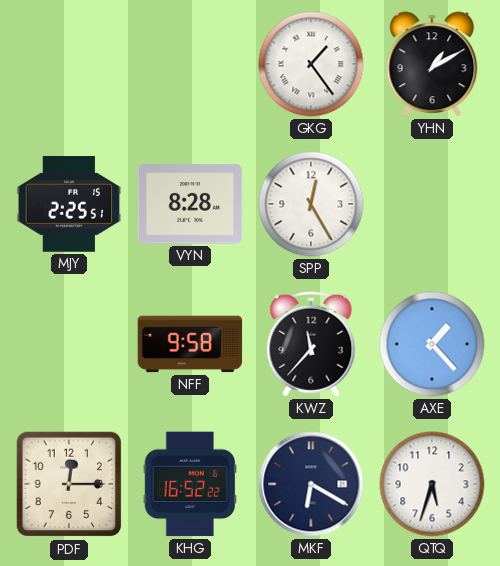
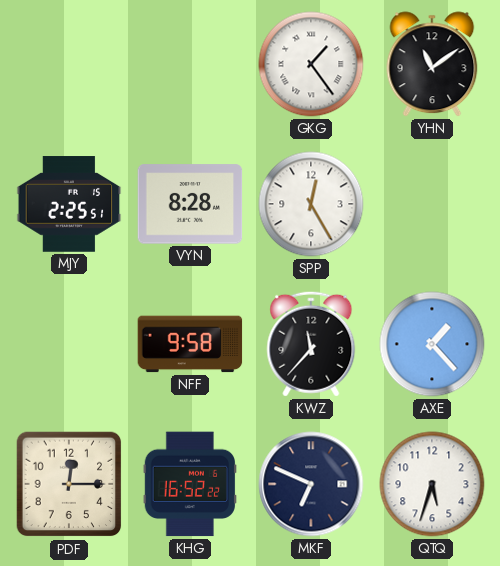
YHN: 1:10 -> 11:09
MKF: 6:20 -> 6:49
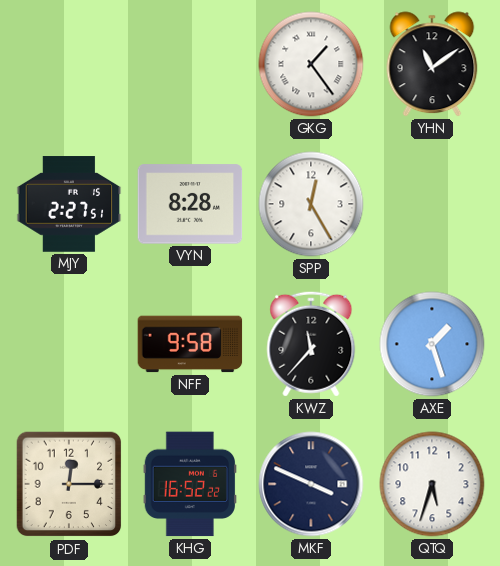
MJY: 2:25 -> 2:27
AXE: 1:23 -> 1:27
MKF: 6:49 -> 3:49
